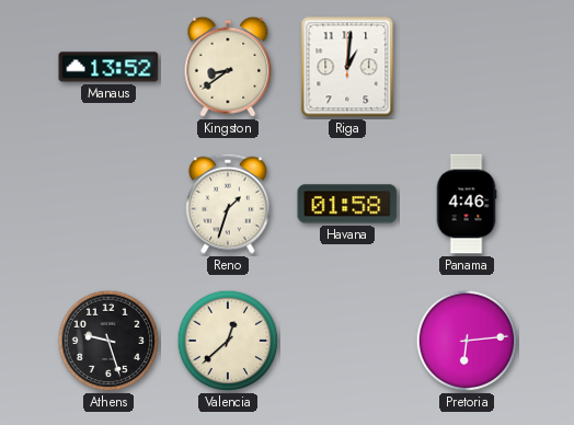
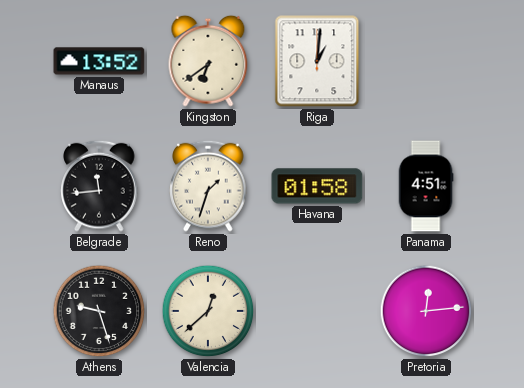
Kingston: 8:39 -> 6:39
Belgrade: none -> 11:44
Panama: 4:46 -> 4:51
Pretoria: 6:14 -> 12:14
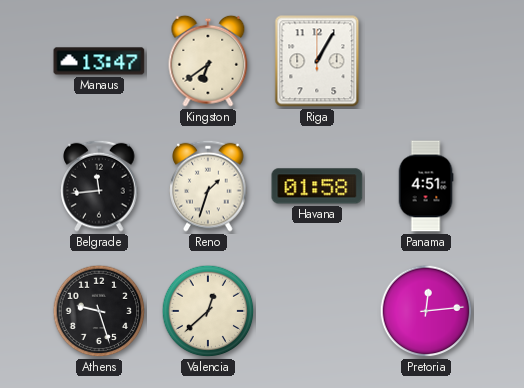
Manaus: 13:52 -> 13:47
Riga: 1:01 -> 1:05
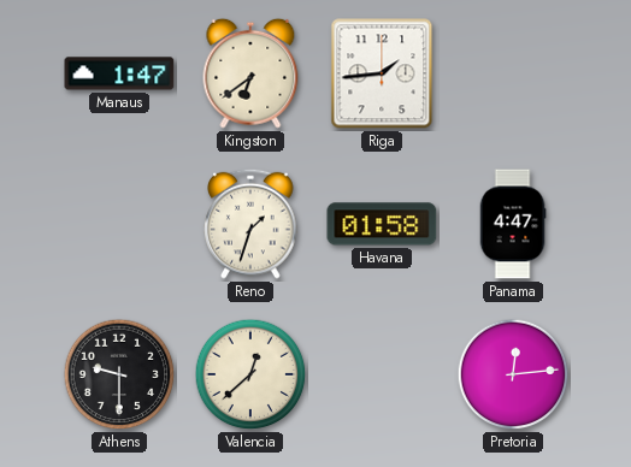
Manaus: 13:47 -> 1:47
Riga: 1:05 -> 1:44
Belgrade: 11:44 -> none
Panama: 4:51 -> 4:47
Athens: 9:27 -> 9:30
